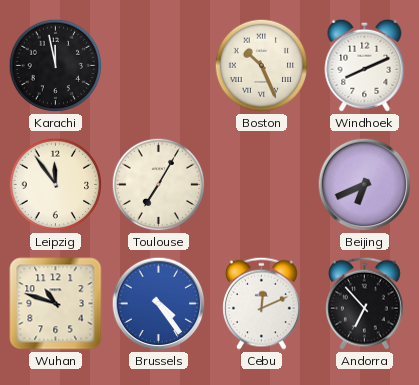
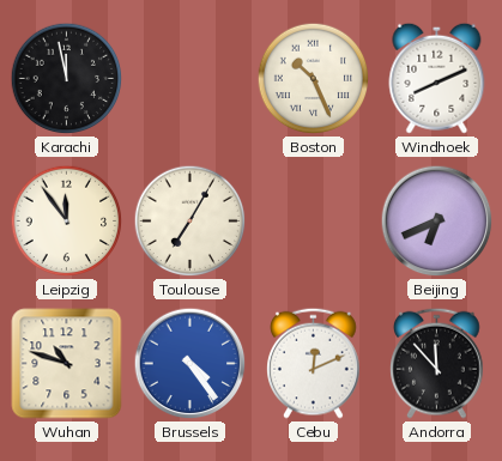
Andorra: 6:53 -> 11:53
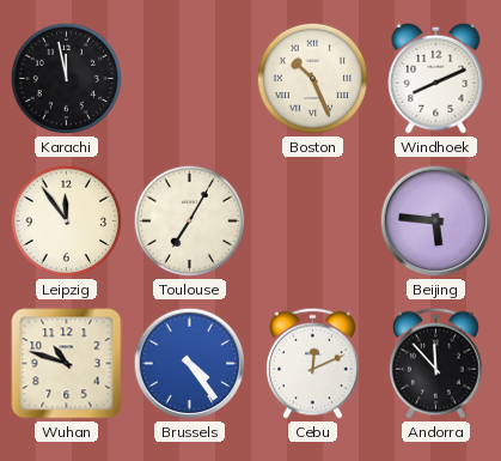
Beijing: 6:41 -> 5:46
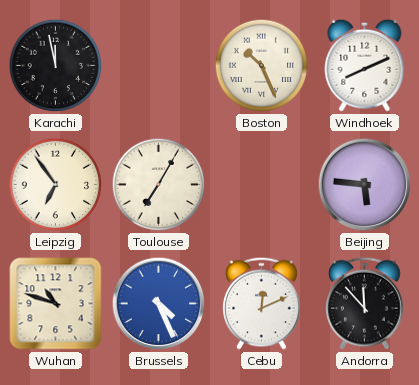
Leipzig: 11:54 -> 6:54
Brussels: 4:24 -> 4:26
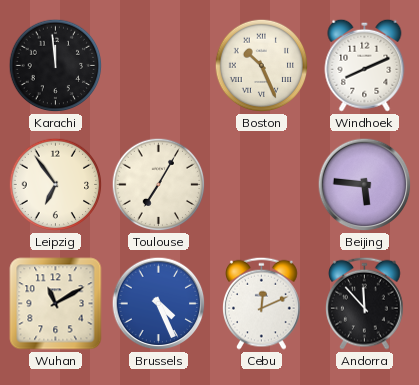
Karachi: 11:58 -> 11:59
Wuhan: 10:48 -> 11:10
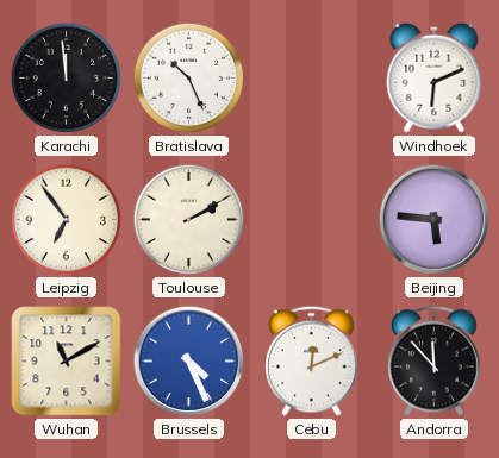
Bratislava: none -> 10:26
Boston: 10:26 -> none
Windhoek: 8:11 -> 6:11
Toulouse: 7:05 -> 2:10
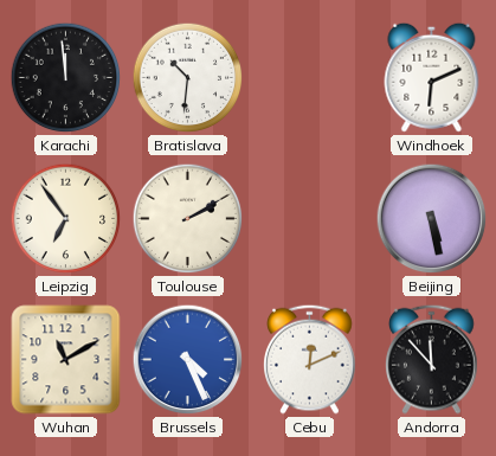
Bratislava: 10:26 -> 10:31
Beijing: 5:46 -> 5:28
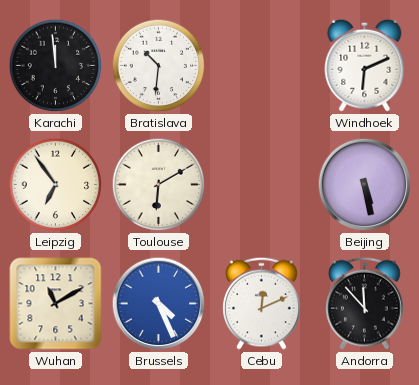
Toulouse: 2:10 -> 6:10
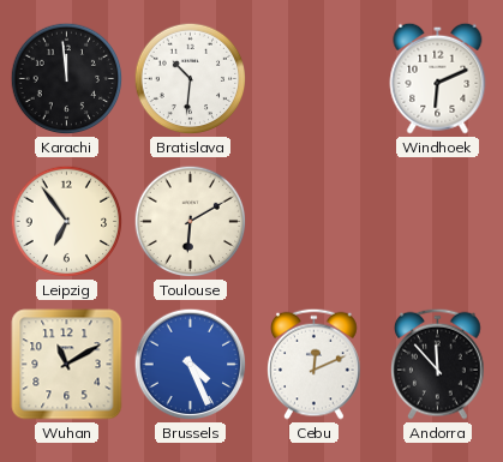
Beijing: 5:28 -> none
